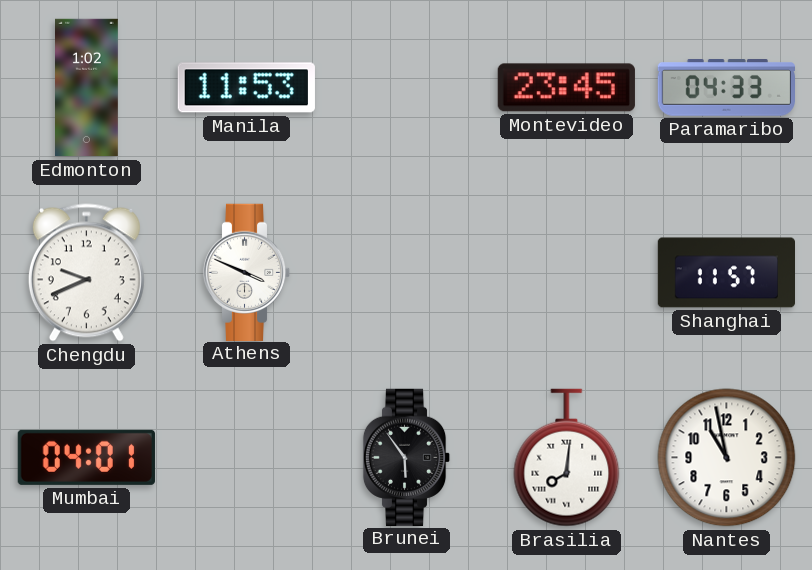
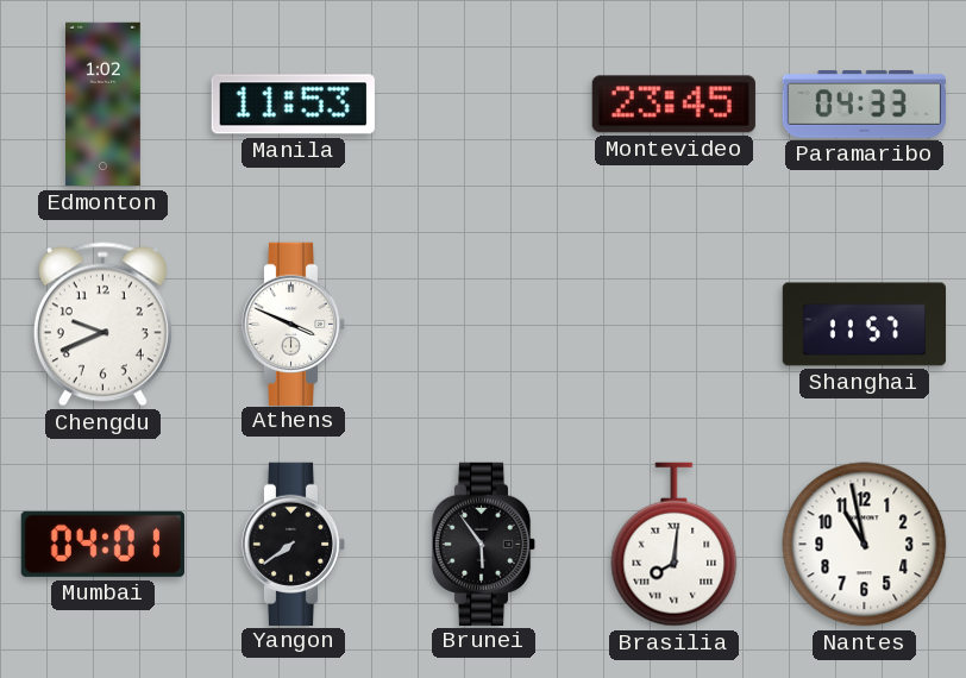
Yangon: none -> 7:39
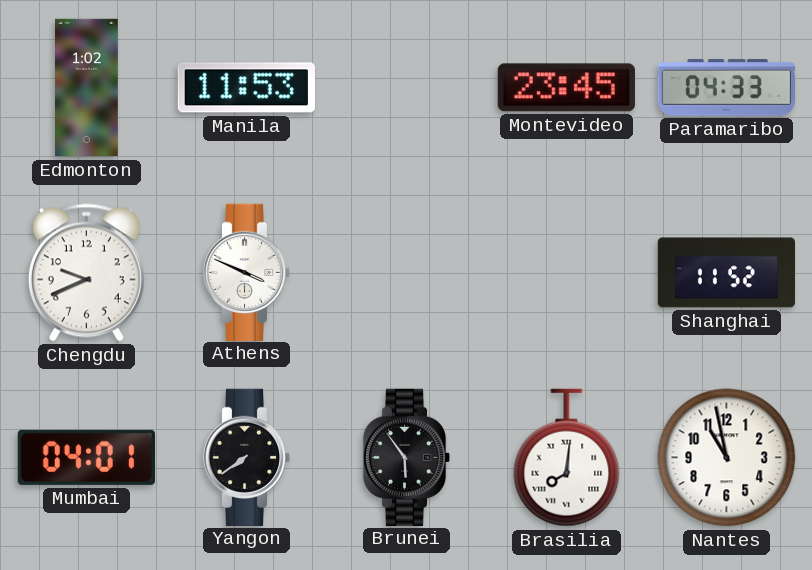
Shanghai: 11:57 -> 11:52
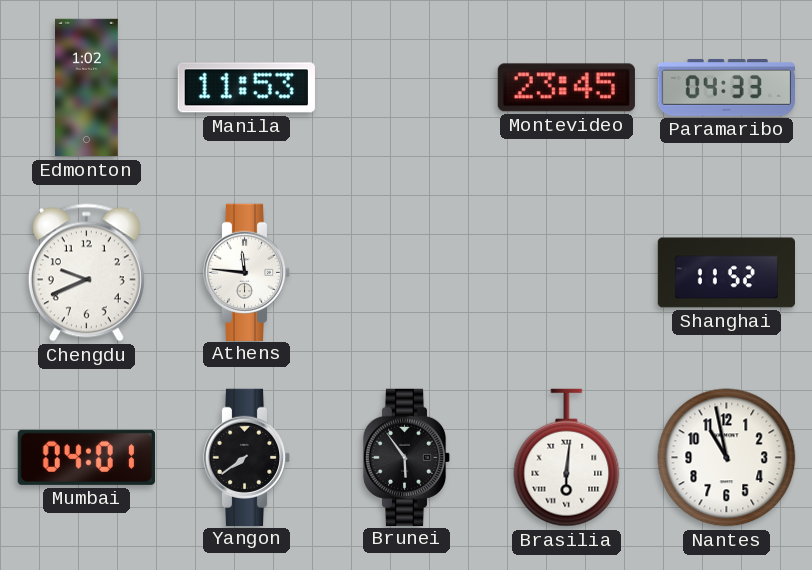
Athens: 3:49 -> 11:46
Brasilia: 8:01 -> 6:01
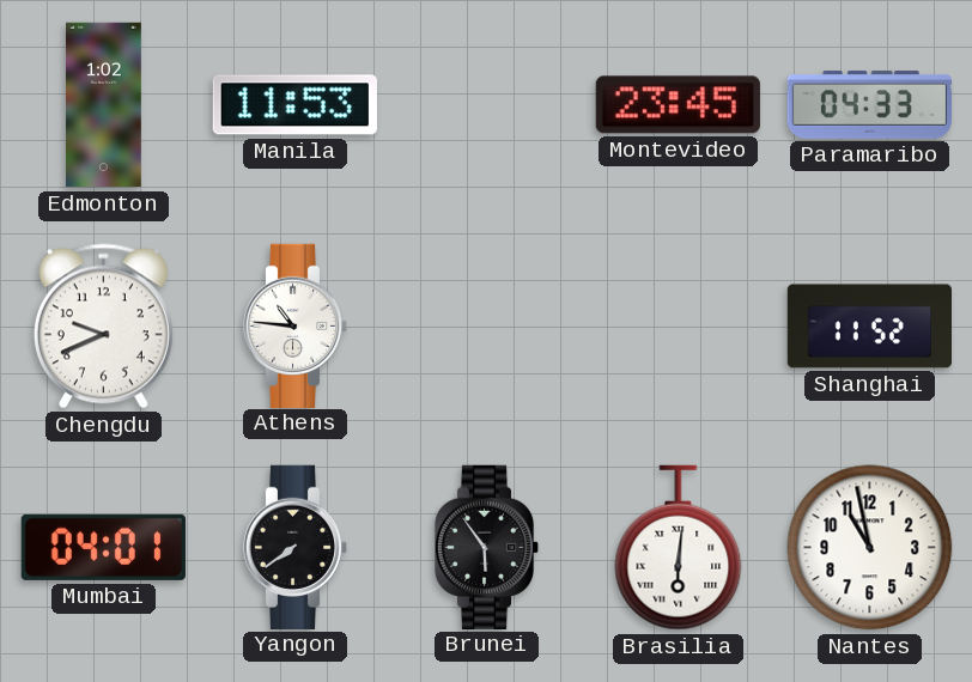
Athens: 11:46 -> 10:46
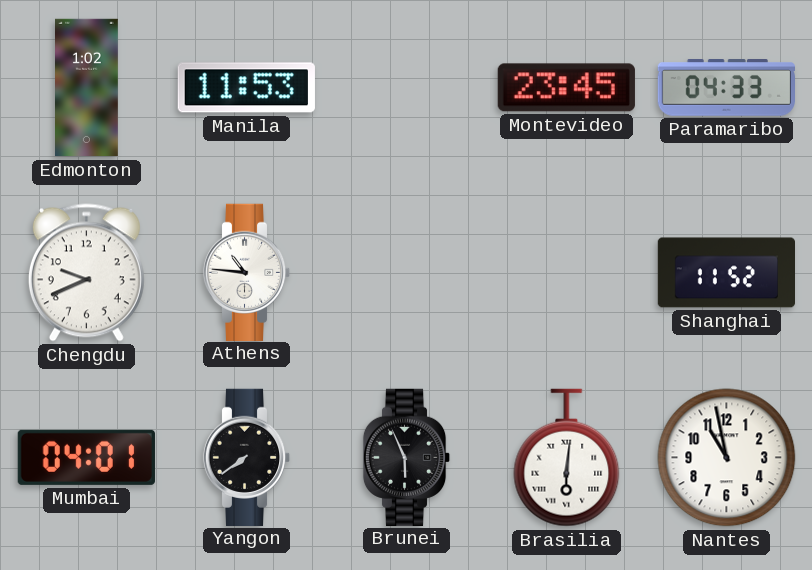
Brunei: 5:54 -> 5:56
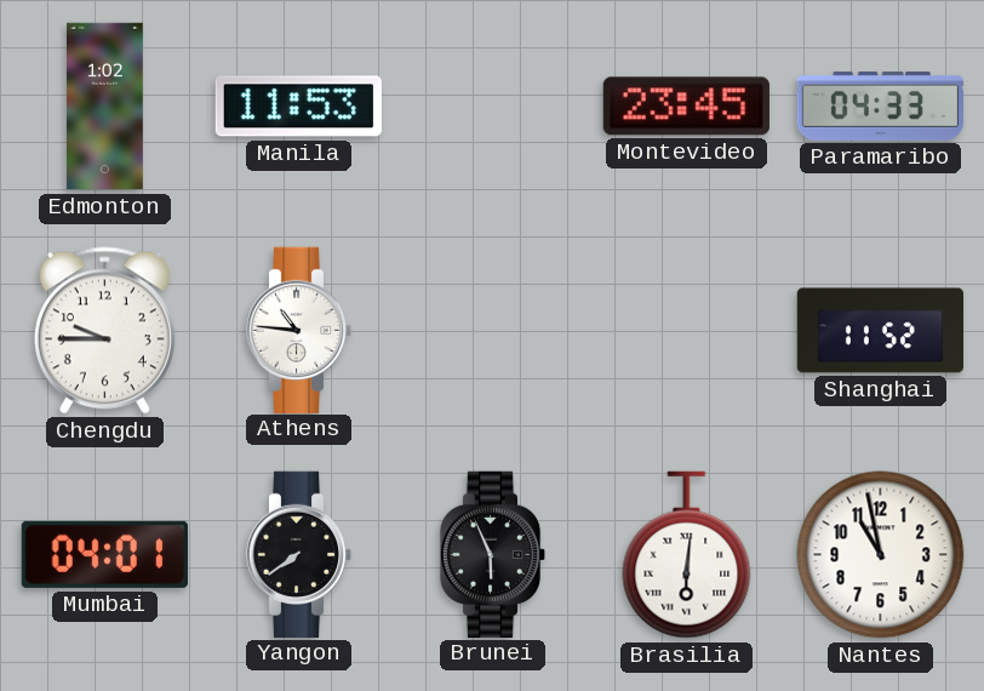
Chengdu: 9:41 -> 9:45
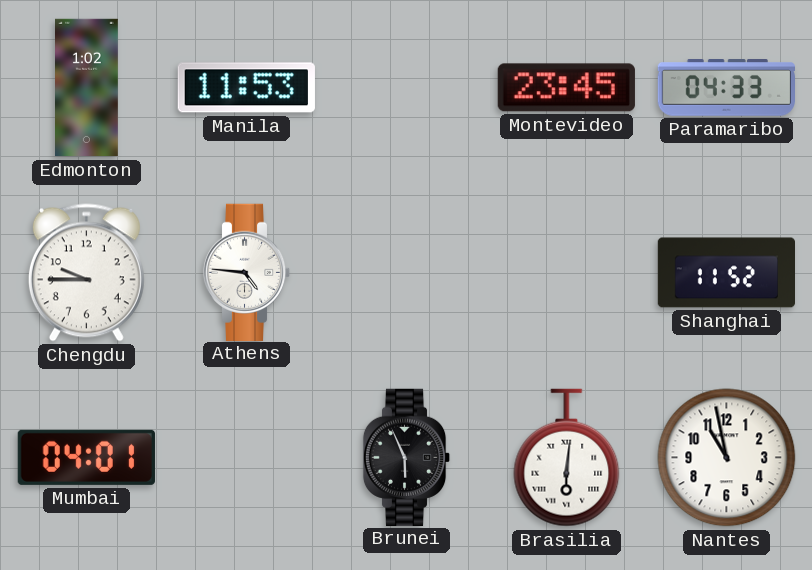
Athens: 10:46 -> 4:46
Yangon: 7:39 -> none
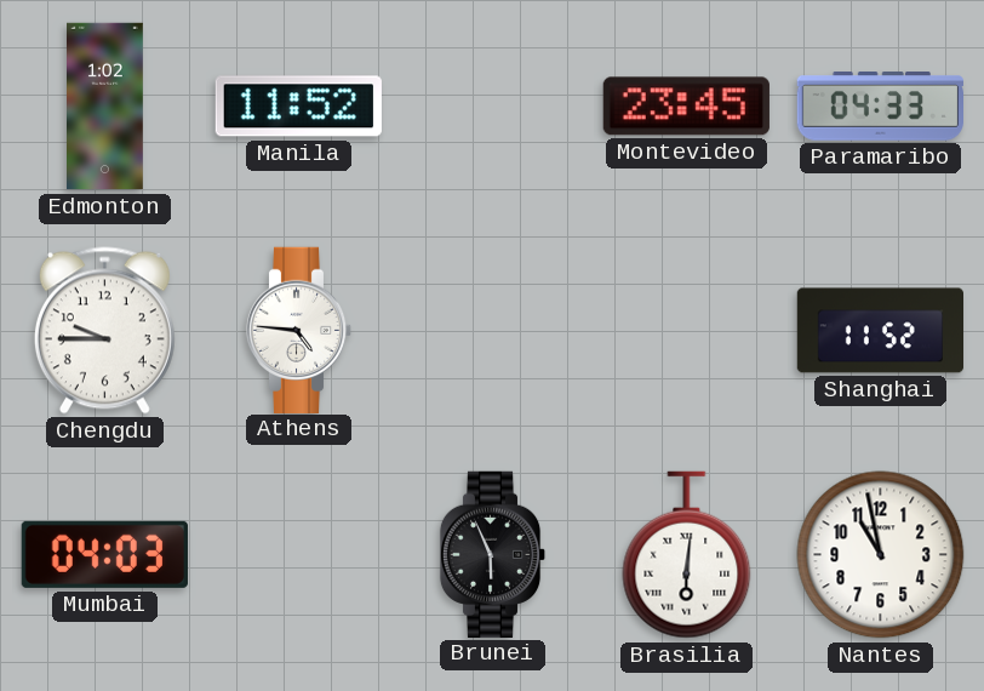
Manila: 11:53 -> 11:52
Mumbai: 04:01 -> 04:03
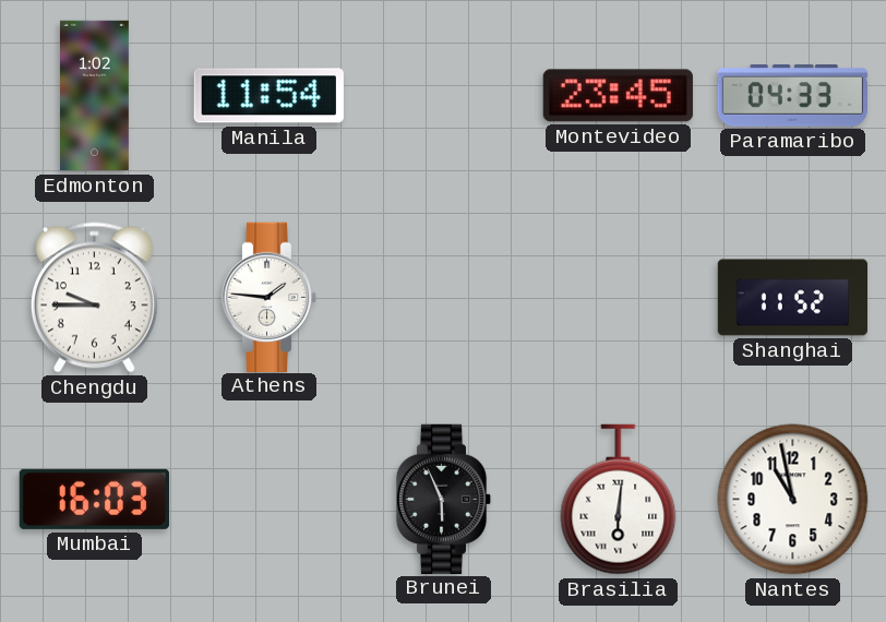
Manila: 11:52 -> 11:54
Athens: 4:46 -> 1:46
Mumbai: 04:03 -> 16:03
